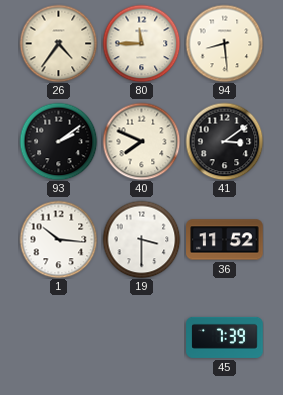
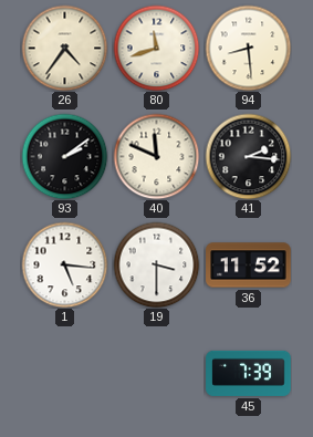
80: 11:45 -> 11:42
40: 7:49 -> 11:49
41: 3:09 -> 2:16
1: 10:16 -> 5:16
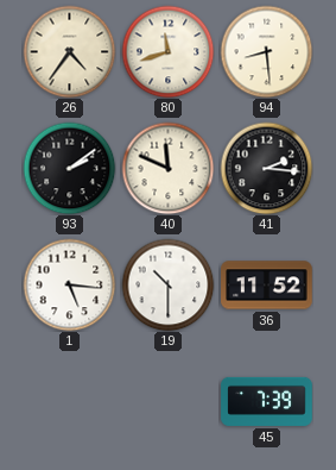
19: 3:30 -> 10:30
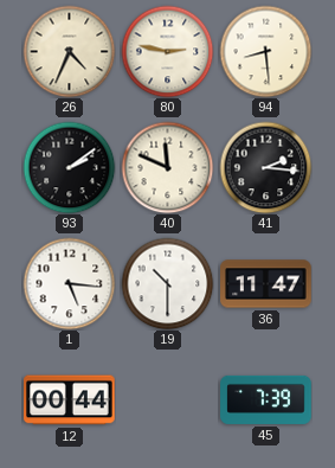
26: 4:36 -> 4:34
80: 11:42 -> 2:47
36: 11:52 -> 11:47
12: none -> 00:44
